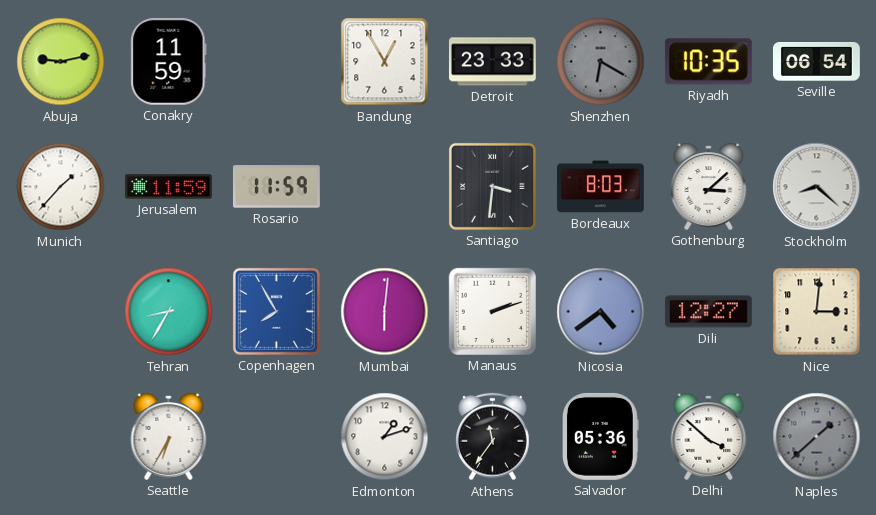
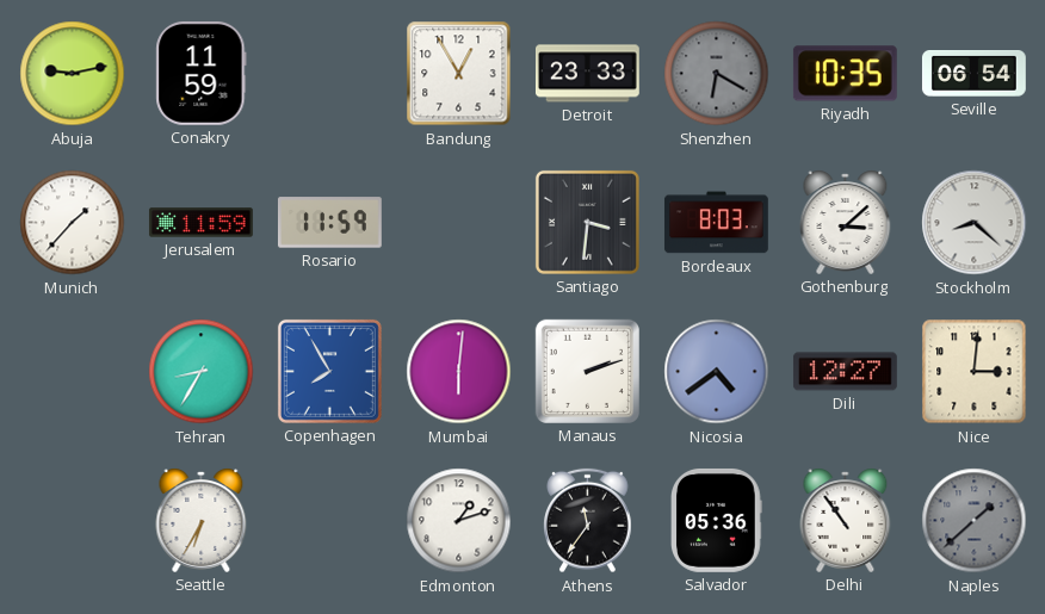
Delhi: 3:52 -> 10:54
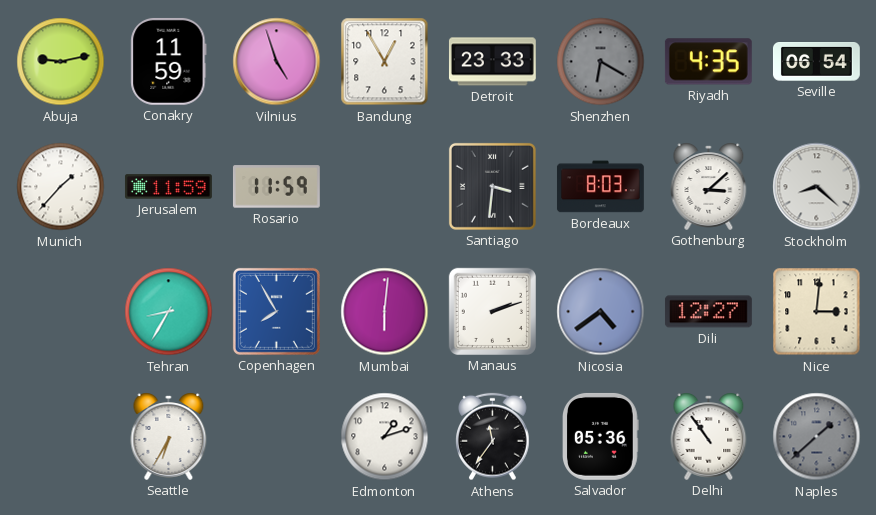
Vilnius: none -> 4:57
Riyadh: 10:35 -> 4:35
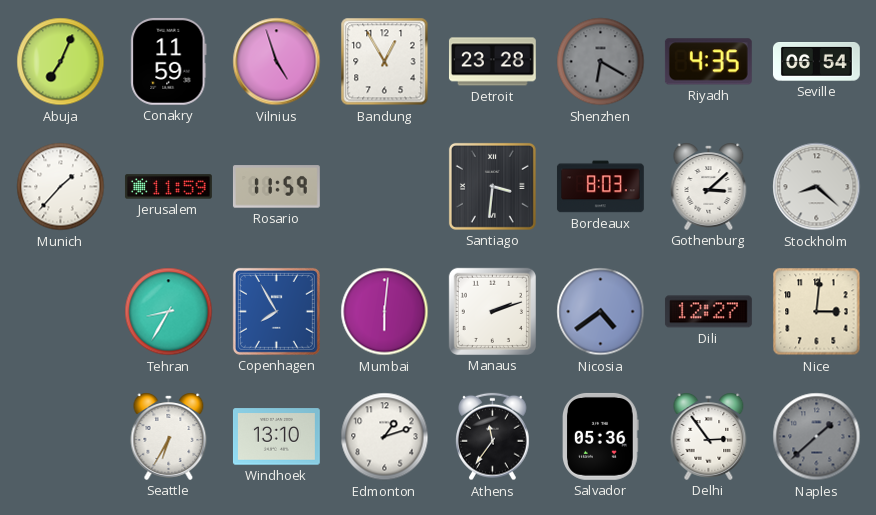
Abuja: 9:13 -> 7:04
Detroit: 23:33 -> 23:28
Windhoek: none -> 13:10
Delhi: 10:54 -> 2:54
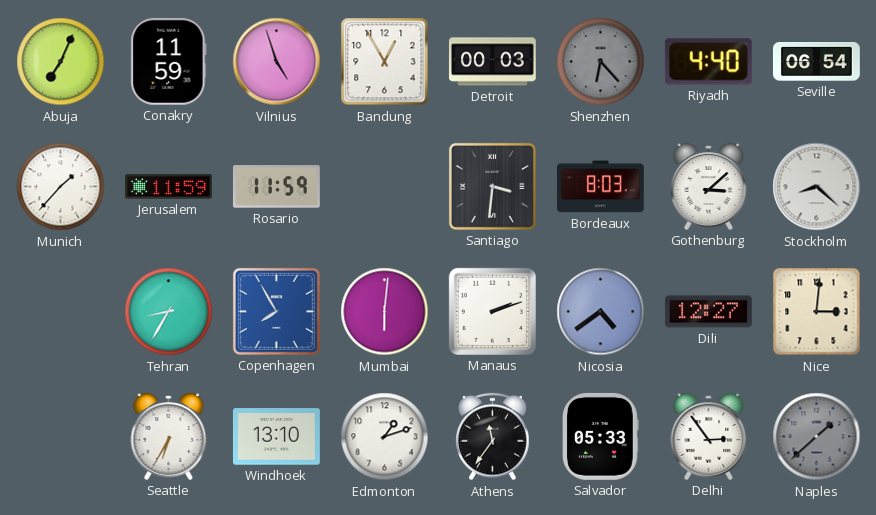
Detroit: 23:28 -> 00:03
Shenzhen: 6:20 -> 6:23
Riyadh: 4:35 -> 4:40
Salvador: 05:36 -> 05:33
